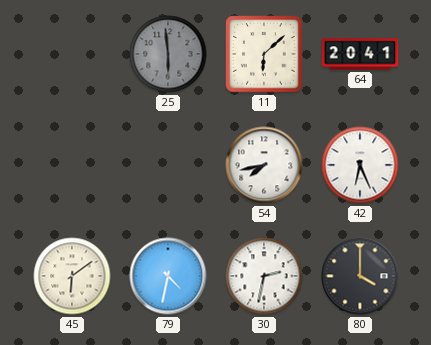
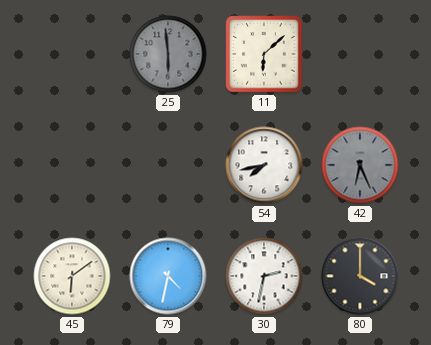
64: 20:41 -> none
42 dial: white -> grey
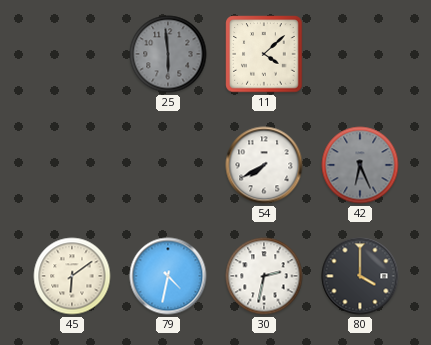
11: 6:08 -> 4:08
54: 7:43 -> 7:40
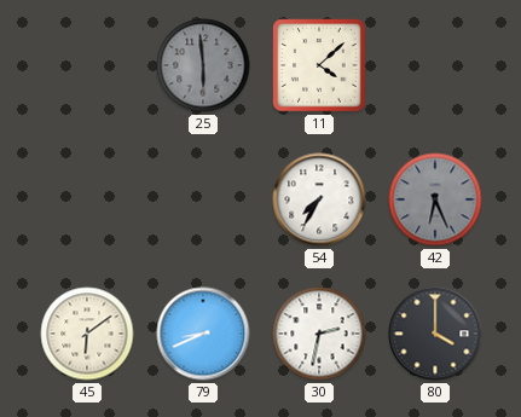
54: 7:40 -> 7:35
79: 4:32 -> 8:41
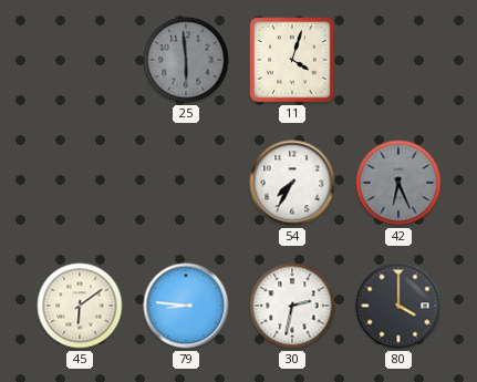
11: 4:08 -> 4:03
79: 8:41 -> 8:46
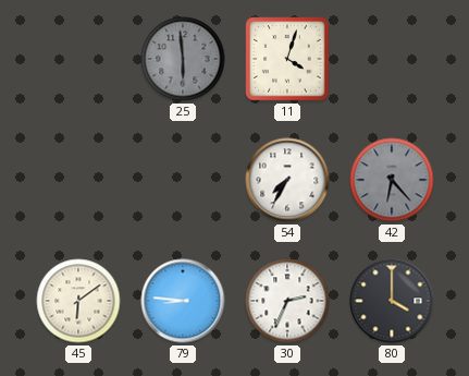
42: 6:26 -> 6:23
30: 2:32 -> 2:34
